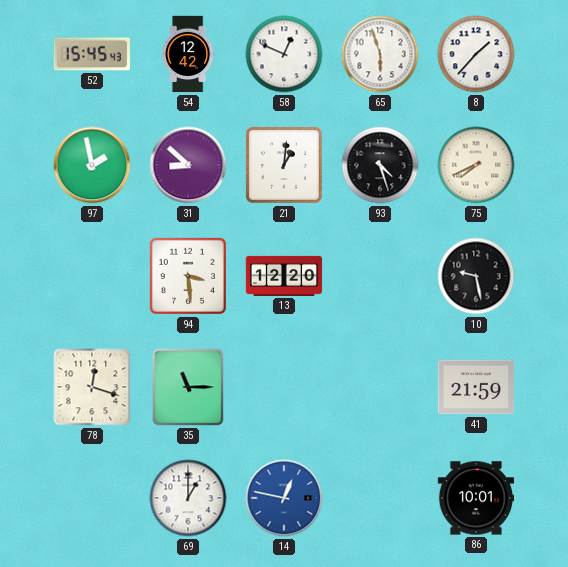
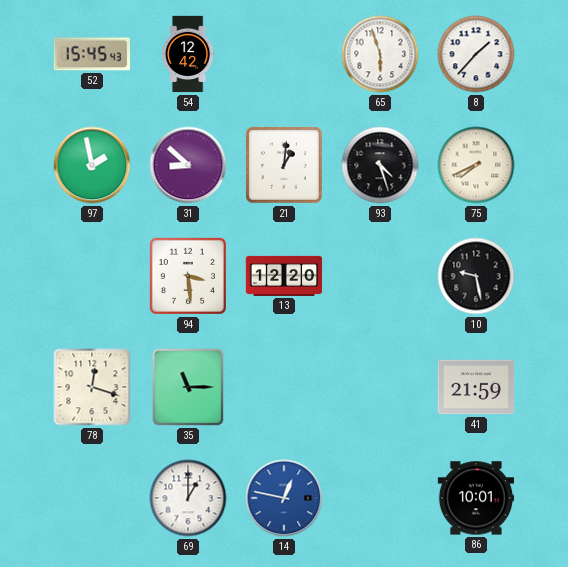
58: 12:49 -> none
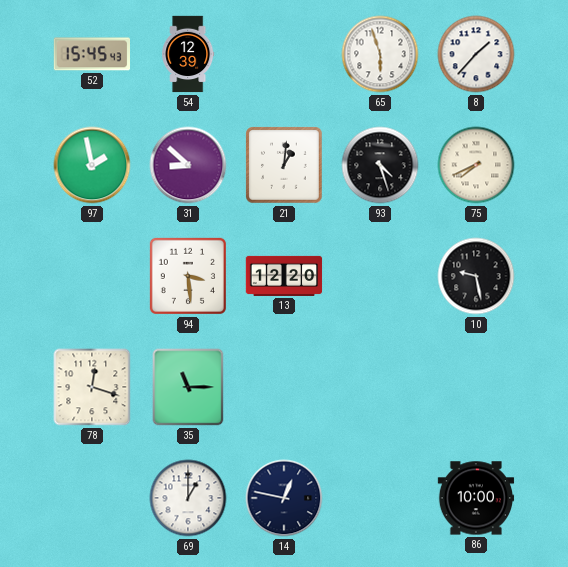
54: 12:42 -> 12:39
41: 21:59 -> none
14 dial: blue -> navy
86: 10:01 -> 10:00
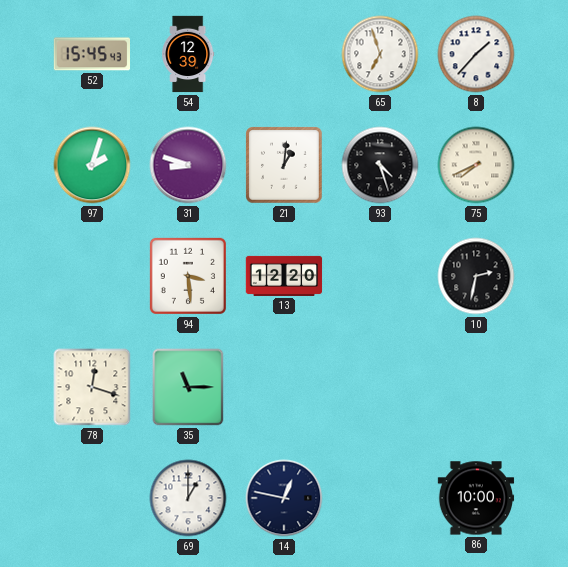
65: 5:57 -> 6:57
97: 1:58 -> 2:03
31: 8:52 -> 8:48
10: 9:28 -> 2:32
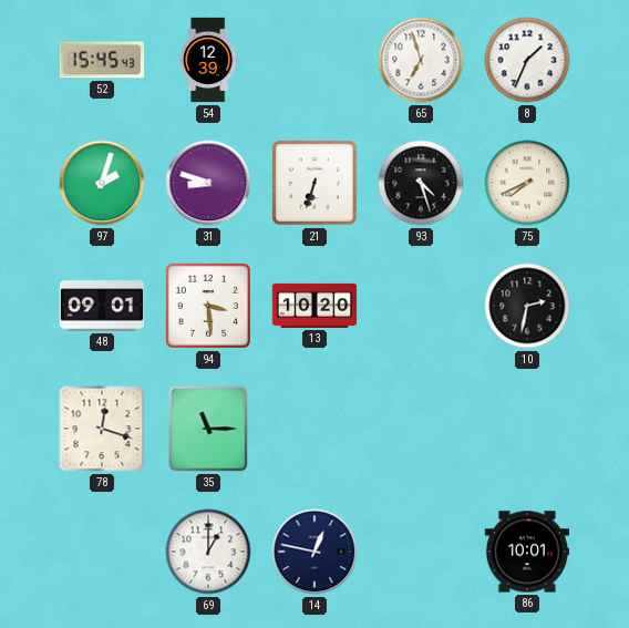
8: 1:37 -> 1:34
21: 1:01 -> 6:33
48: none -> 09:01
13: 12:20 -> 10:20
86: 10:00 -> 10:01
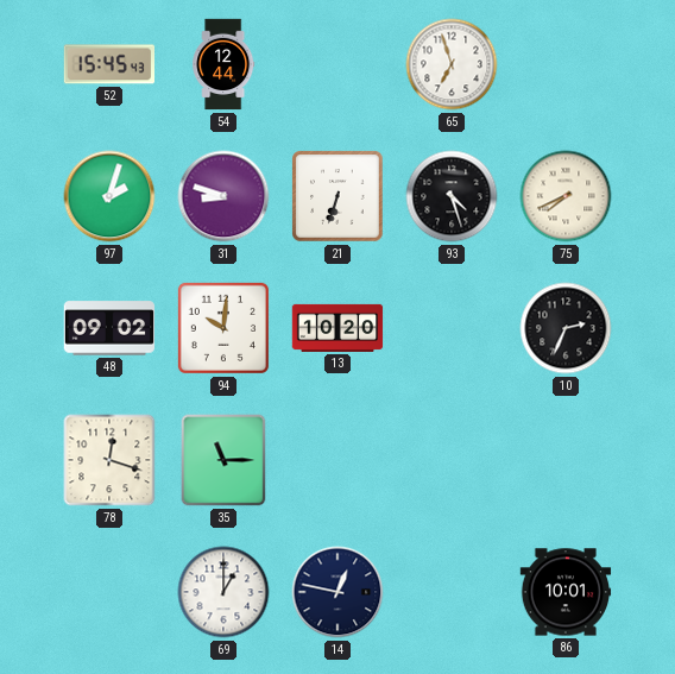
54: 12:39 -> 12:44
8: 1:34 -> none
48: 09:01 -> 09:02
94: 3:29 -> 10:01
10: 2:32 -> 2:34
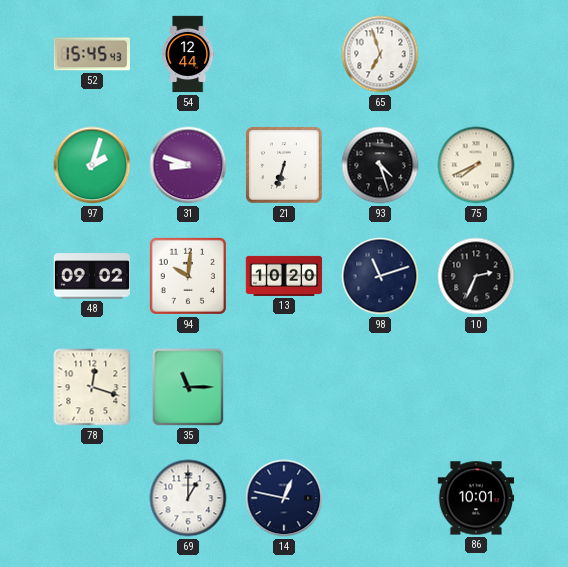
98: none -> 11:12
